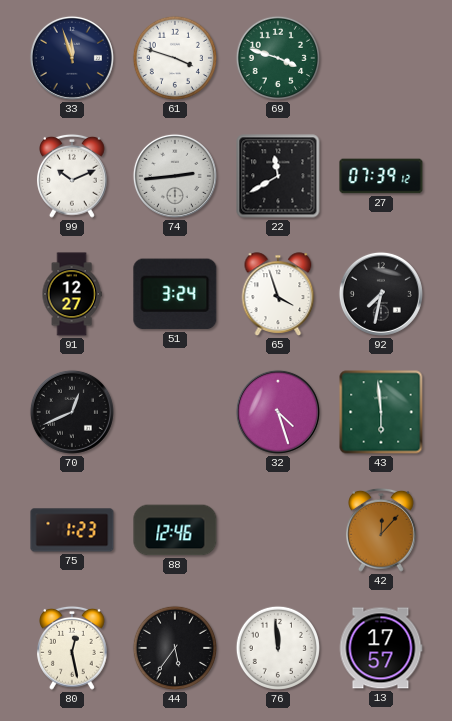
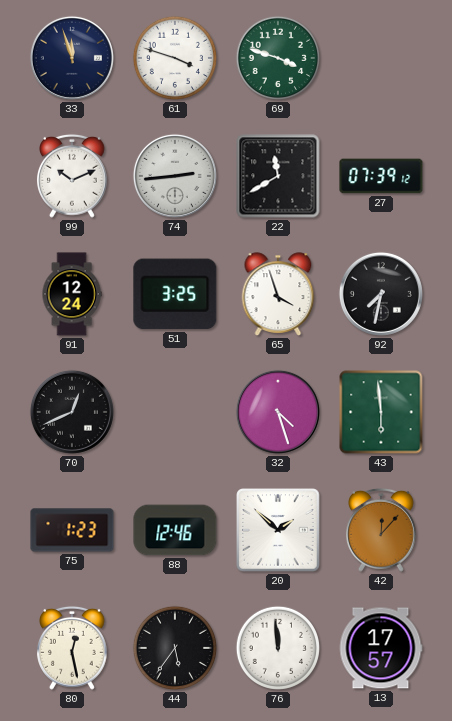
91: 12:27 -> 12:24
51: 3:24 -> 3:25
20: none -> 1:52
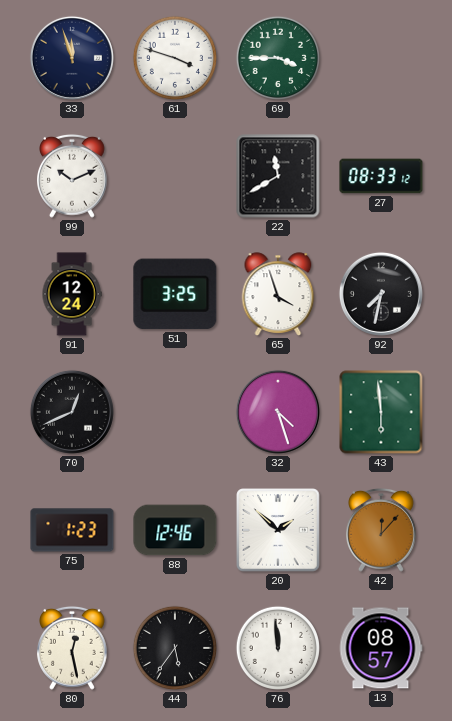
69: 3:48 -> 3:45
74: 2:44 -> none
27: 07:39 -> 08:33
13: 17:57 -> 08:57
